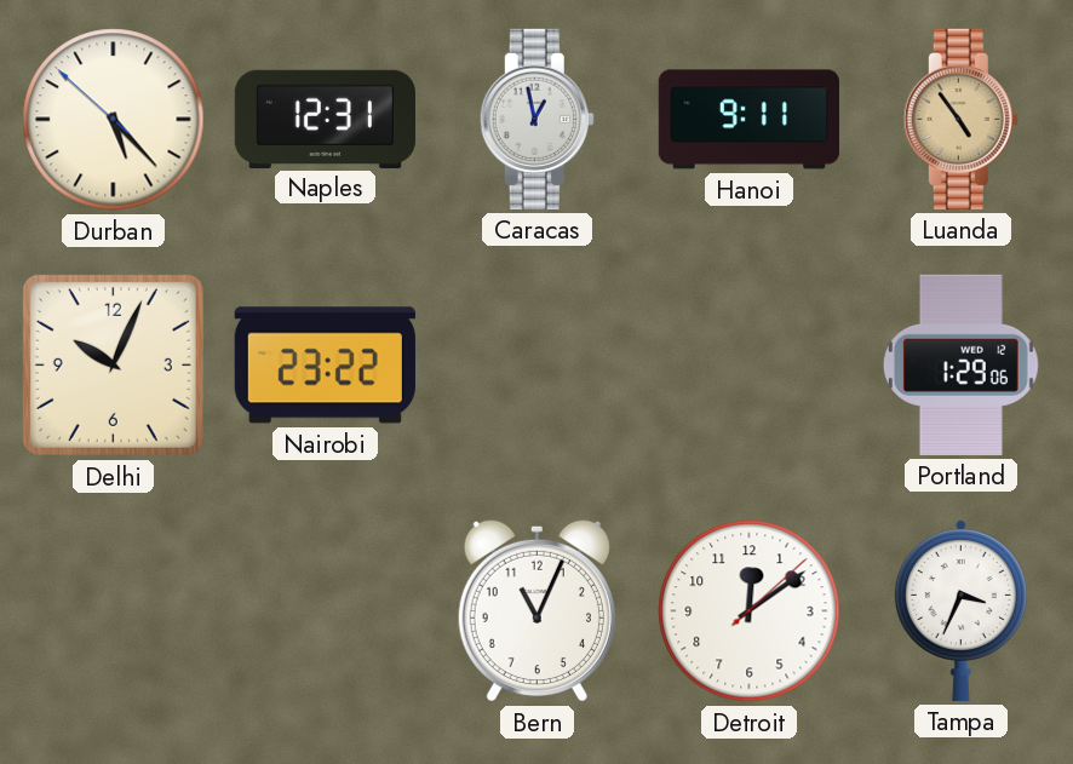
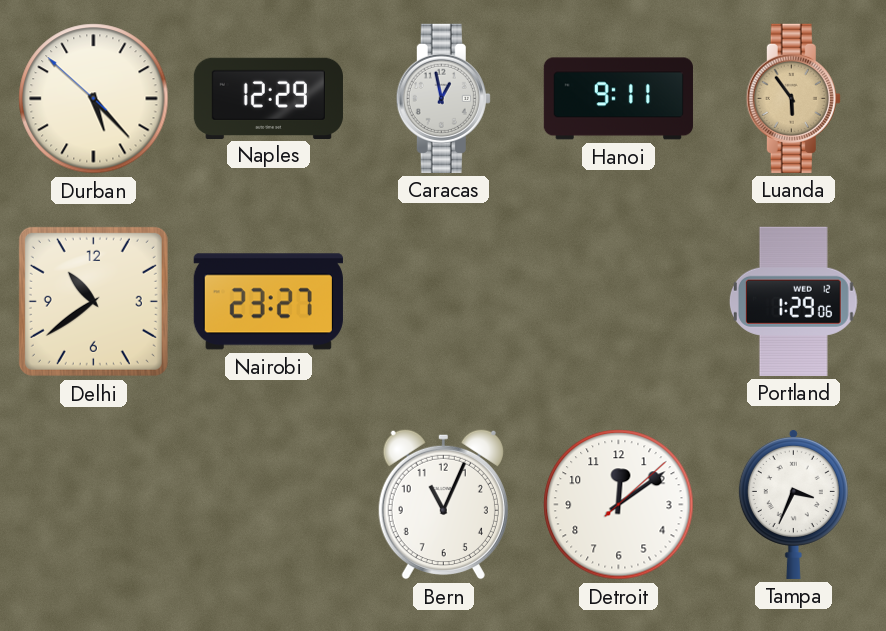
Naples: 12:31 -> 12:29
Luanda: 4:54 -> 5:54
Delhi: 10:04 -> 10:39
Nairobi: 23:22 -> 23:27
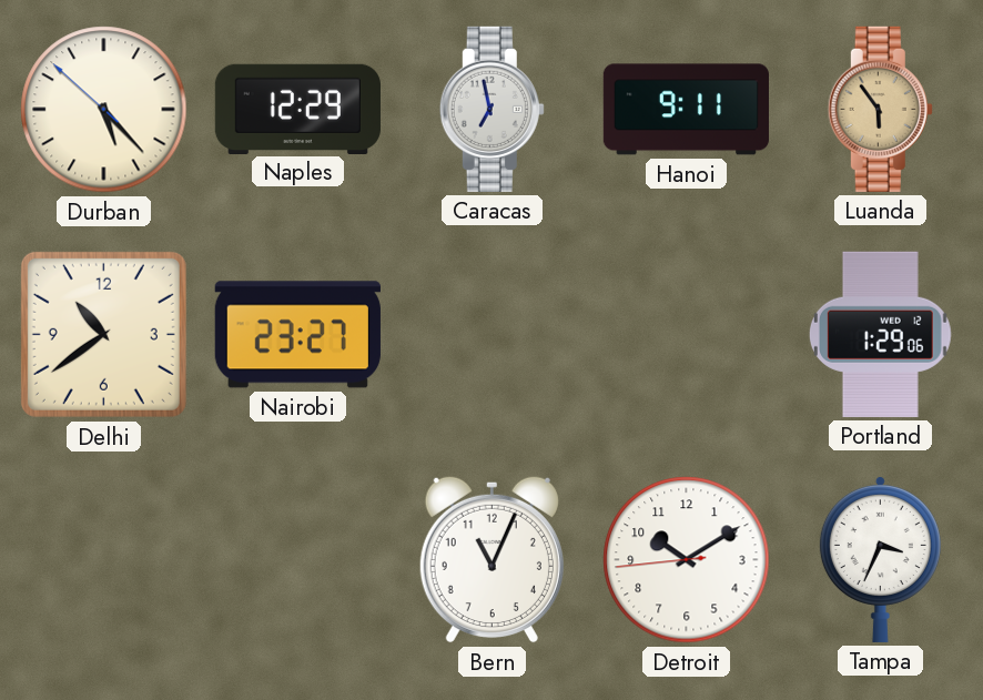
Caracas: 12:58 -> 6:58
Detroit: 12:09 -> 10:09
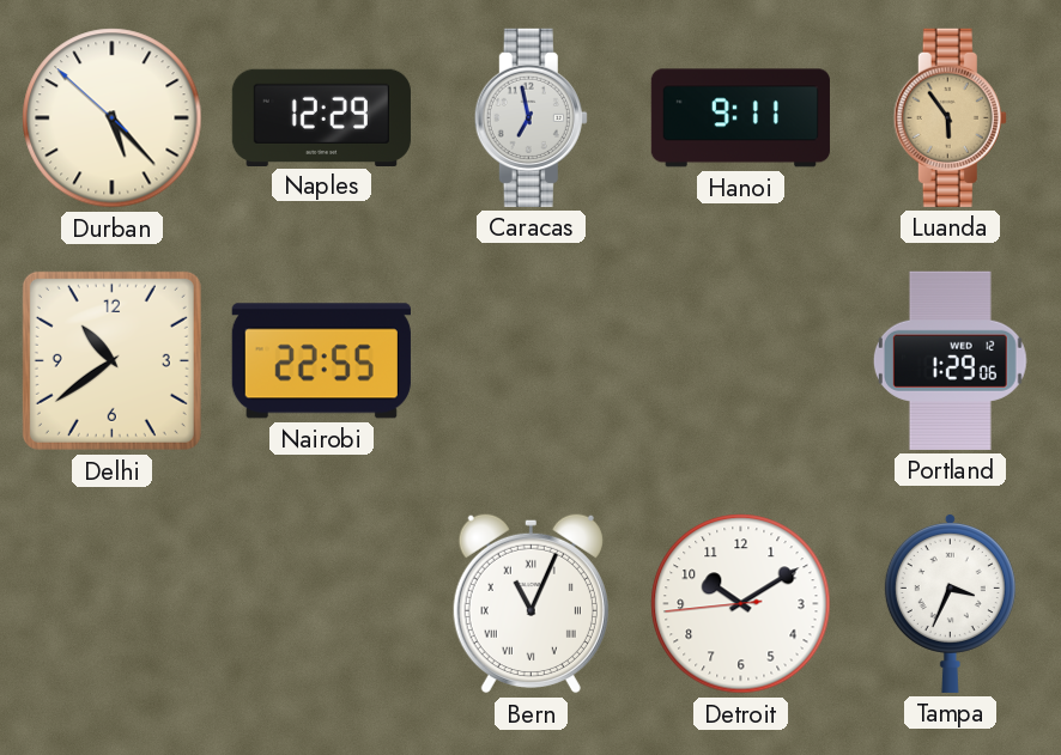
Nairobi: 23:27 -> 22:55
Bern numerals: Arabic -> Roman
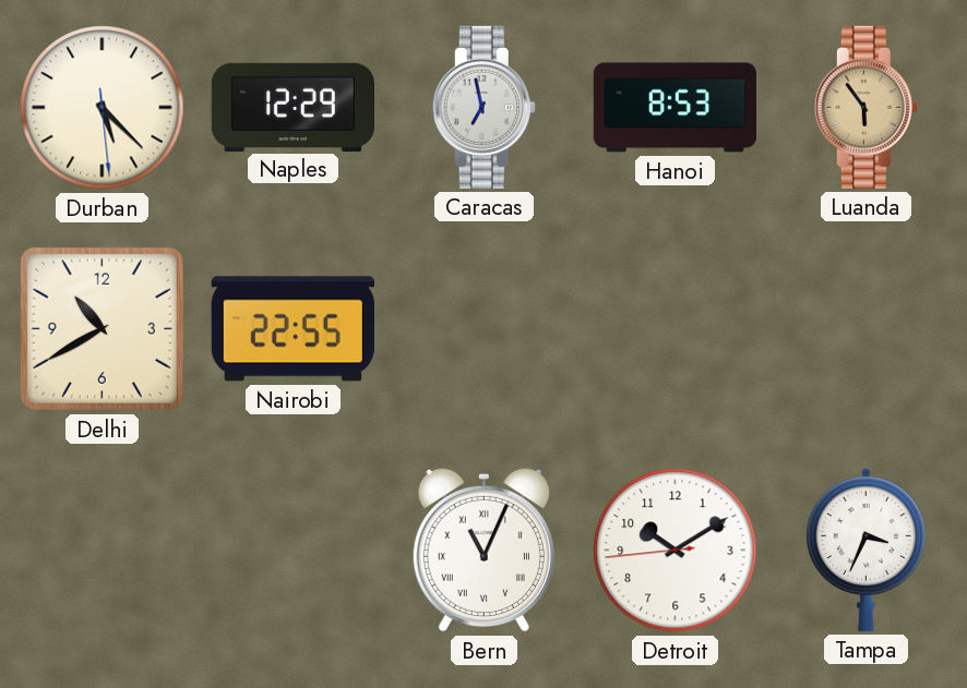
Durban: 5:22:52 -> 5:22:29
Hanoi: 9:11 -> 8:53
Delhi: 10:39 -> 10:40
Portland: 1:29 -> none
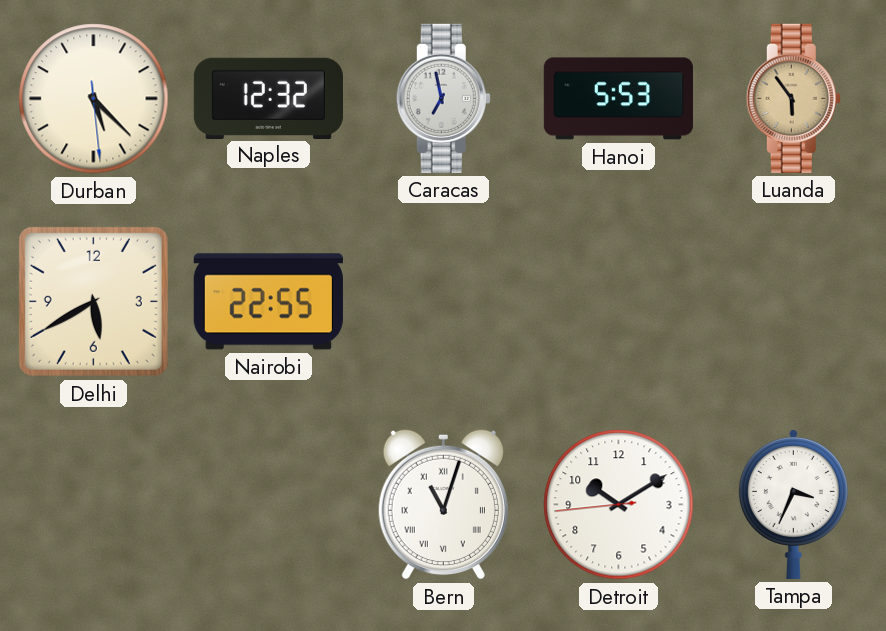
Naples: 12:29 -> 12:32
Hanoi: 8:53 -> 5:53
Delhi: 10:40 -> 5:40
Bern: 11:04 -> 11:03
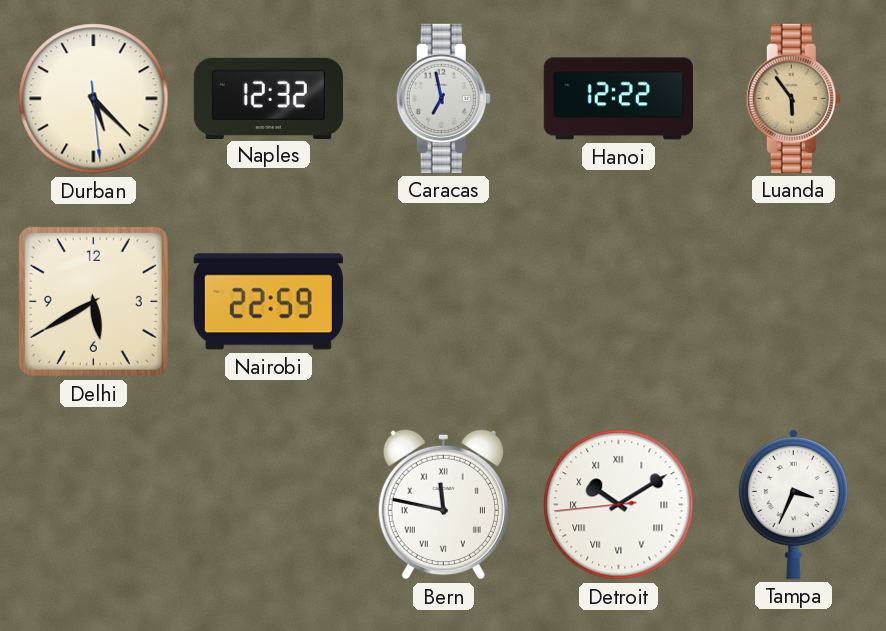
Hanoi: 5:53 -> 12:22
Nairobi: 22:55 -> 22:59
Bern: 11:03 -> 11:47
Detroit numerals: Arabic -> Roman
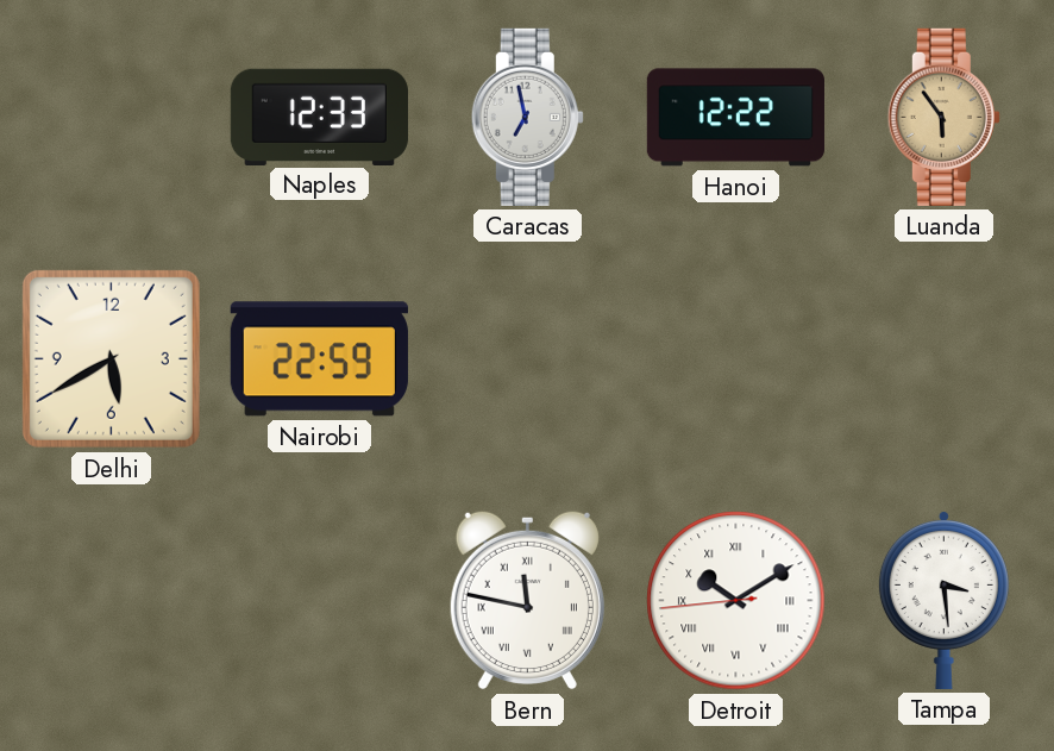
Durban: 5:22 -> none
Naples: 12:32 -> 12:33
Tampa: 3:34 -> 3:29
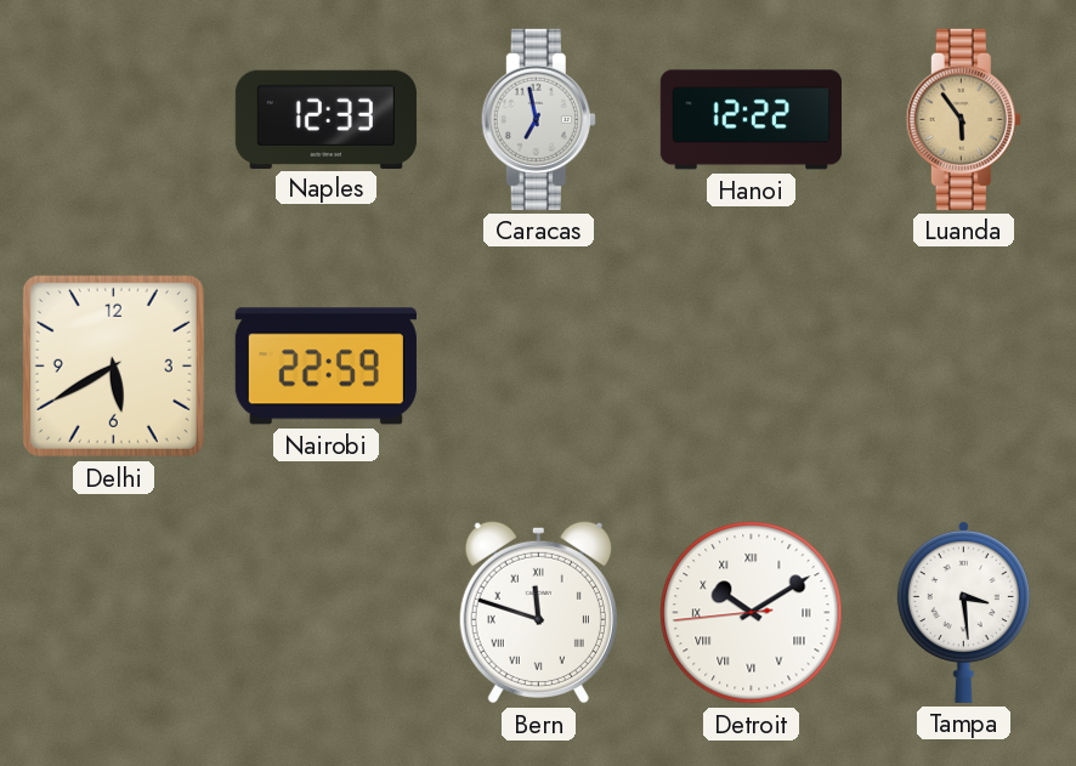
Bern: 11:47 -> 11:48
